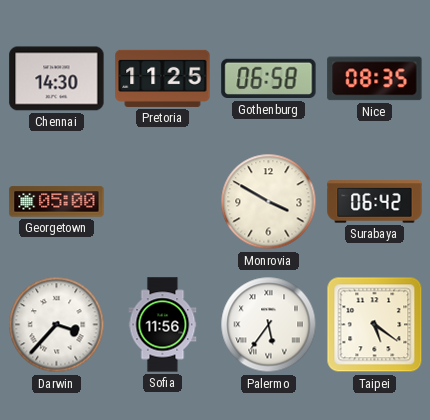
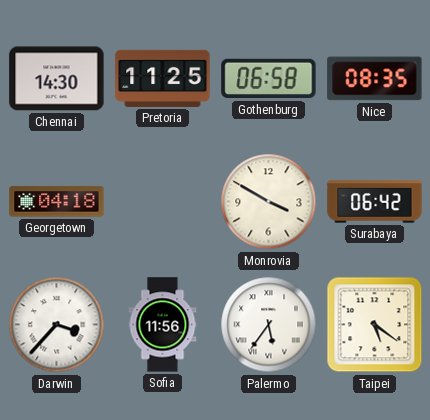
Georgetown: 05:00 -> 04:18
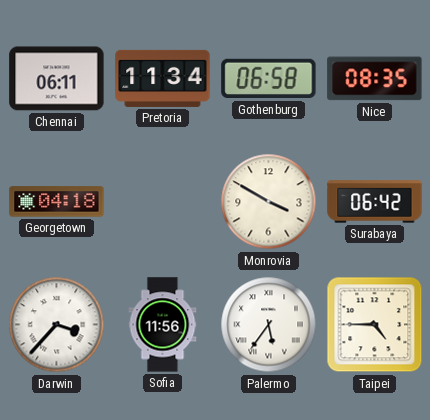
Chennai: 14:30 -> 06:11
Pretoria: 11:25 -> 11:34
Taipei: 5:21 -> 4:45
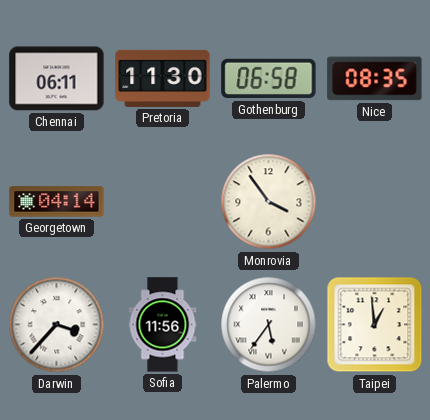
Pretoria: 11:34 -> 11:30
Georgetown: 04:18 -> 04:14
Monrovia: 3:50 -> 3:54
Surabaya: 06:42 -> none
Taipei: 4:45 -> 12:59
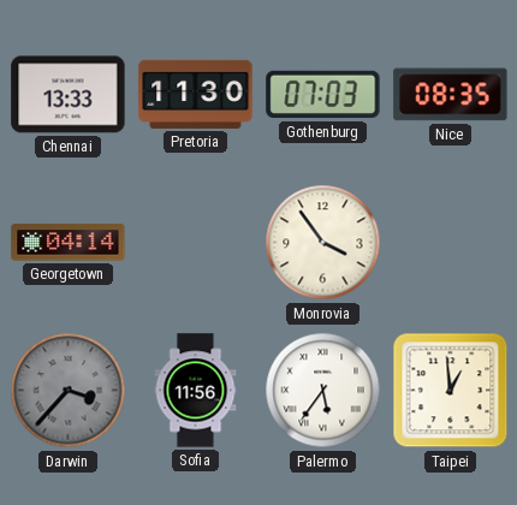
Chennai: 06:11 -> 13:33
Gothenburg: 06:58 -> 07:03
Darwin dial: white -> grey
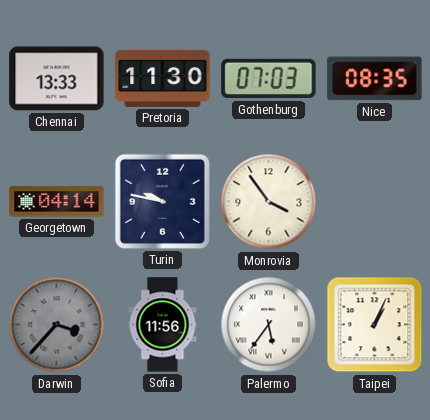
Turin: none -> 9:47
Taipei: 12:59 -> 1:04
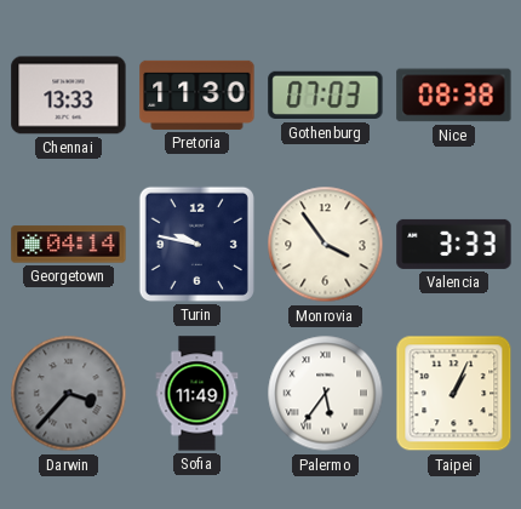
Nice: 08:35 -> 08:38
Valencia: none -> 3:33
Sofia: 11:56 -> 11:49
